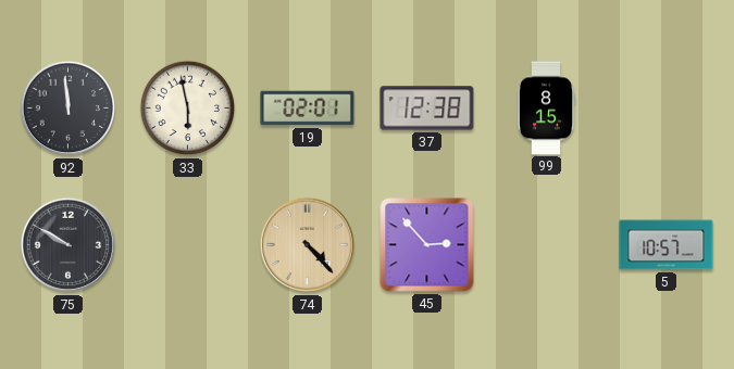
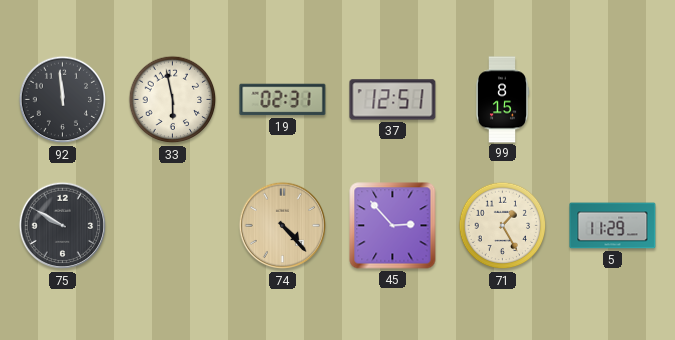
19: 02:01 -> 02:31
37: 12:38 -> 12:51
71: none -> 1:25
5: 10:57 -> 11:29
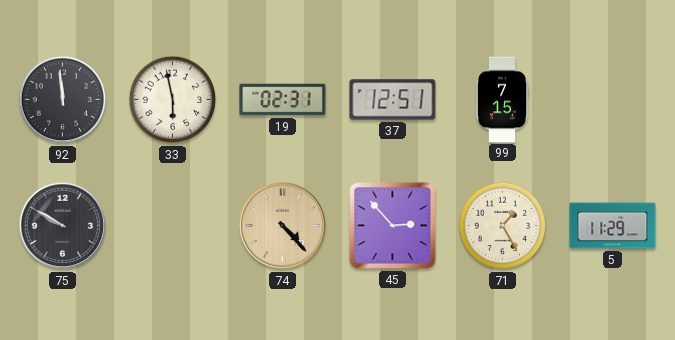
99: 8:15 -> 7:15
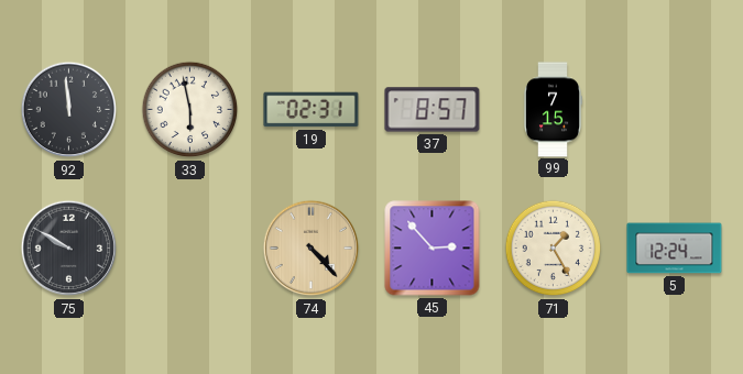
37: 12:51 -> 8:57
5: 11:29 -> 12:24
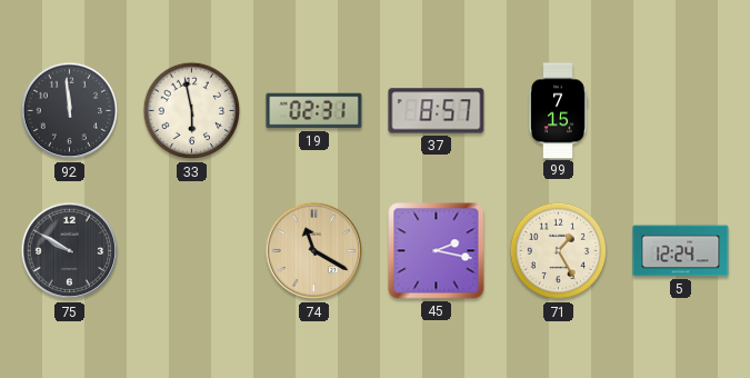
74: 4:23 -> 11:20
45: 2:53 -> 2:17
